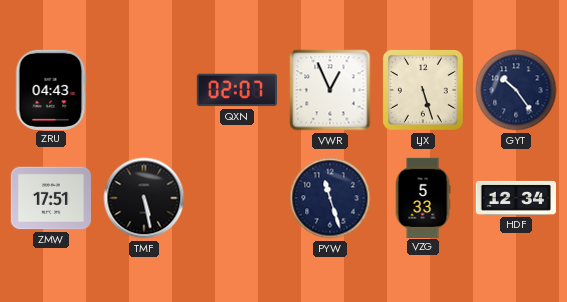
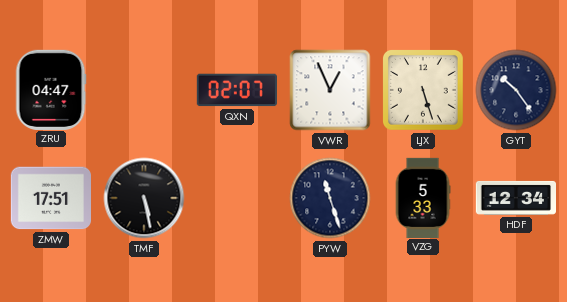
ZRU: 04:43 -> 04:47
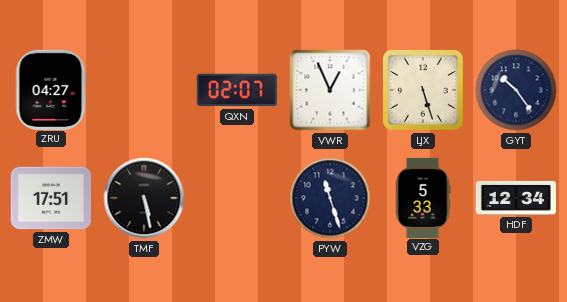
ZRU: 04:47 -> 04:27
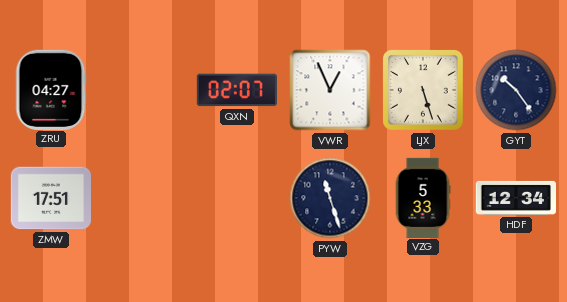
TMF: 5:28 -> none
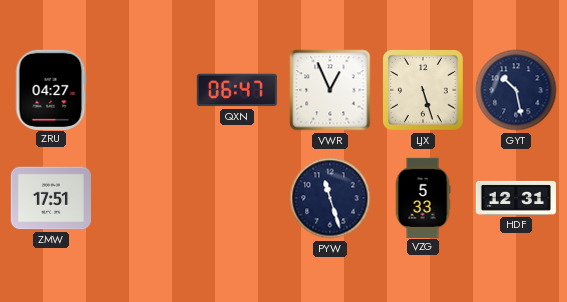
QXN: 02:07 -> 06:47
GYT: 10:24 -> 10:28
HDF: 12:34 -> 12:31
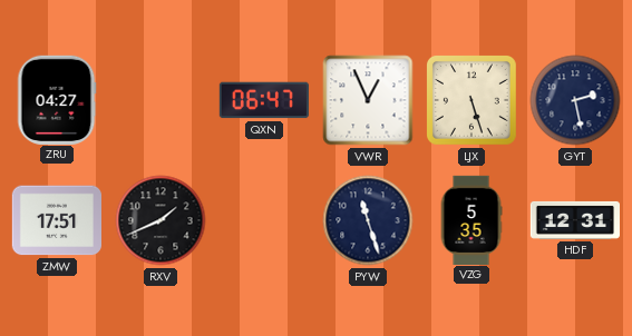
GYT: 10:28 -> 2:28
RXV: none -> 1:41
VZG: 5:33 -> 5:35
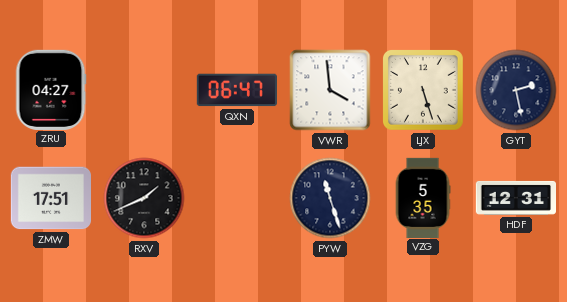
VWR: 12:56 -> 3:59
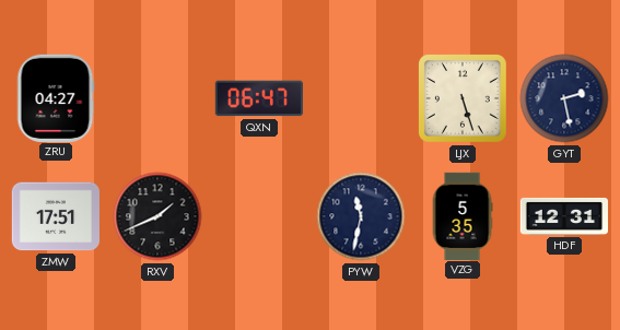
VWR: 3:59 -> none
PYW: 11:27 -> 11:32
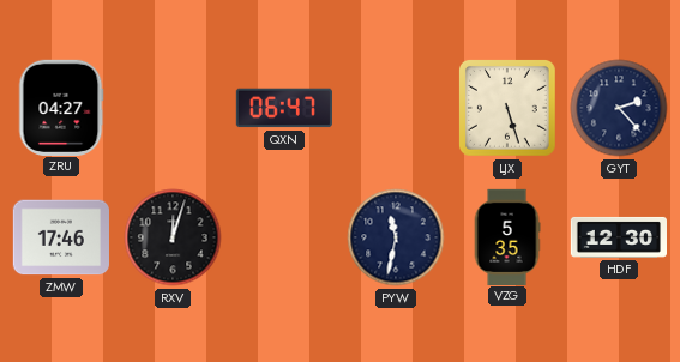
GYT: 2:28 -> 2:23
ZMW: 17:51 -> 17:46
RXV: 1:41 -> 12:03
HDF: 12:31 -> 12:30
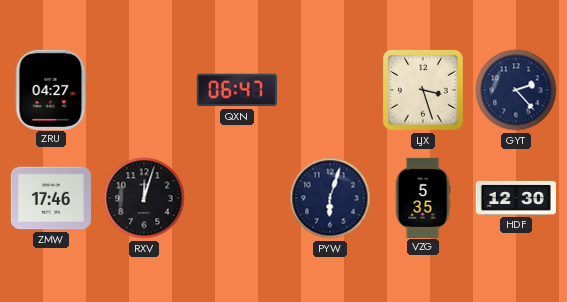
LJX: 5:27 -> 3:27
PYW: 11:32 -> 6:03
